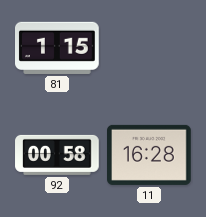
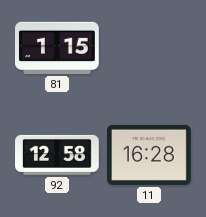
92: 00:58 -> 12:58
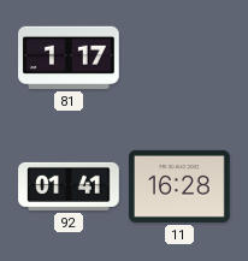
81: 1:15 -> 1:17
92: 12:58 -> 01:41
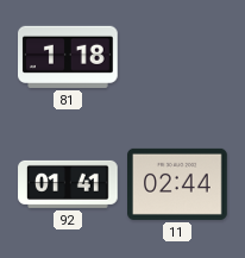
81: 1:17 -> 1:18
11: 16:28 -> 02:44
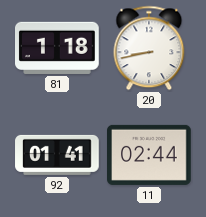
20: none -> 8:43
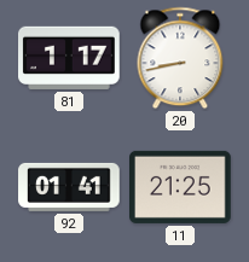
81: 1:18 -> 1:17
11: 02:44 -> 21:25
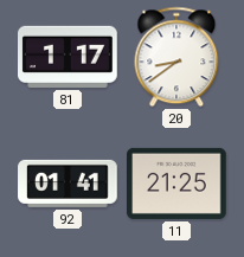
20: 8:43 -> 8:39
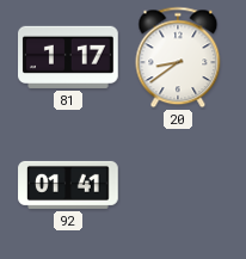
11: 21:25 -> none
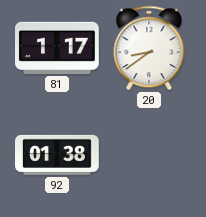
92: 01:41 -> 01:38
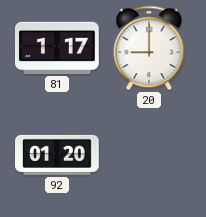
20: 8:39 -> 9:00
92: 01:38 -> 01:20
